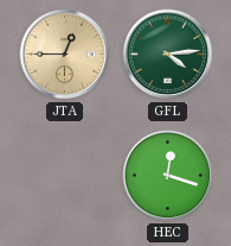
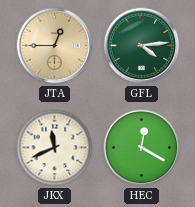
JKX: none -> 11:41
HEC: 12:18 -> 12:20
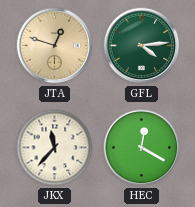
JTA: 12:45 -> 12:48
JKX: 11:41 -> 11:37
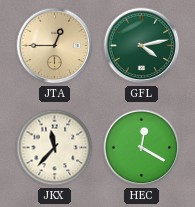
JTA: 12:48 -> 12:45
GFL: 4:14 -> 4:13
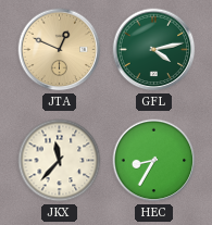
JTA: 12:45 -> 12:49
HEC: 12:20 -> 8:35
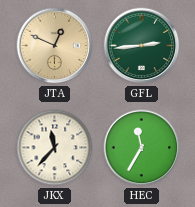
GFL: 4:13 -> 2:44
HEC: 8:35 -> 11:35
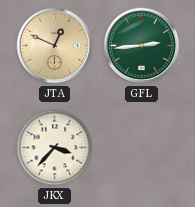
JKX: 11:37 -> 3:37
HEC: 11:35 -> none
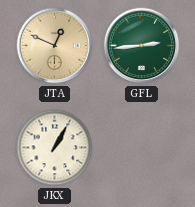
JKX: 3:37 -> 1:05
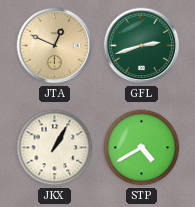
GFL: 2:44 -> 2:42
STP: none -> 4:40
